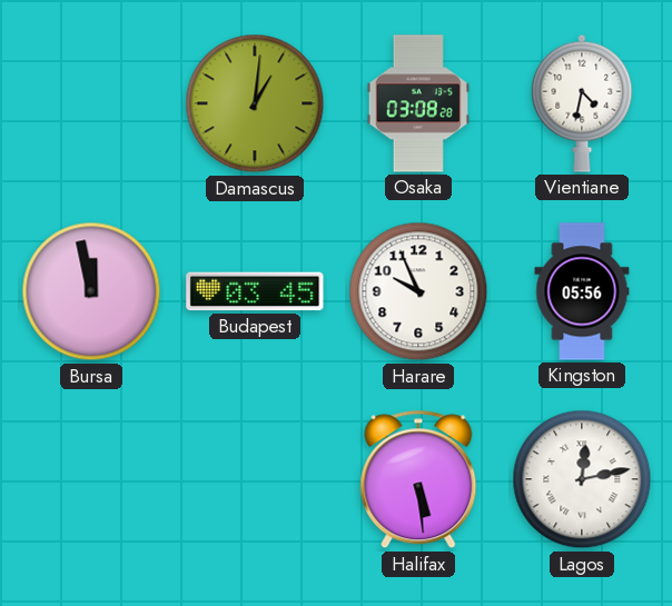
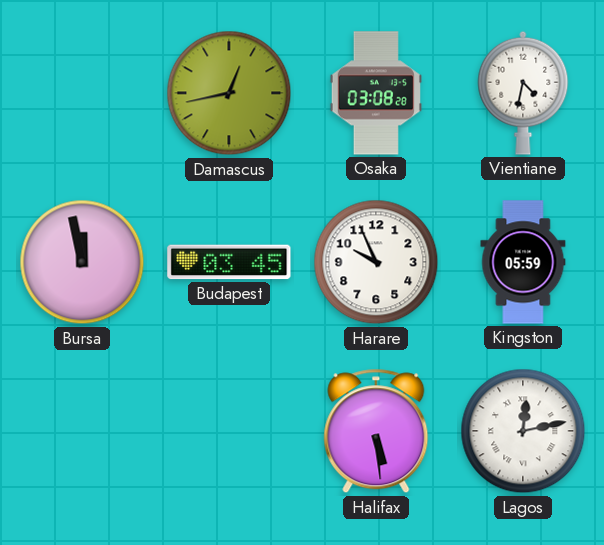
Damascus: 1:01 -> 12:43
Kingston: 05:56 -> 05:59
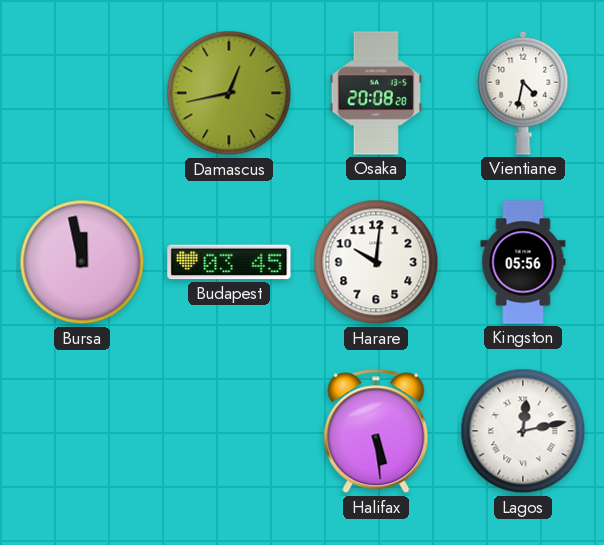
Osaka: 03:08 -> 20:08
Harare: 9:56 -> 10:01
Kingston: 05:59 -> 05:56
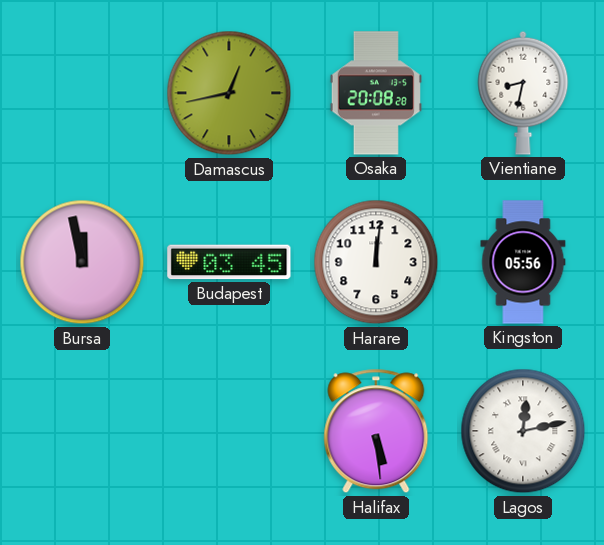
Vientiane: 4:32 -> 8:32
Harare: 10:01 -> 12:01
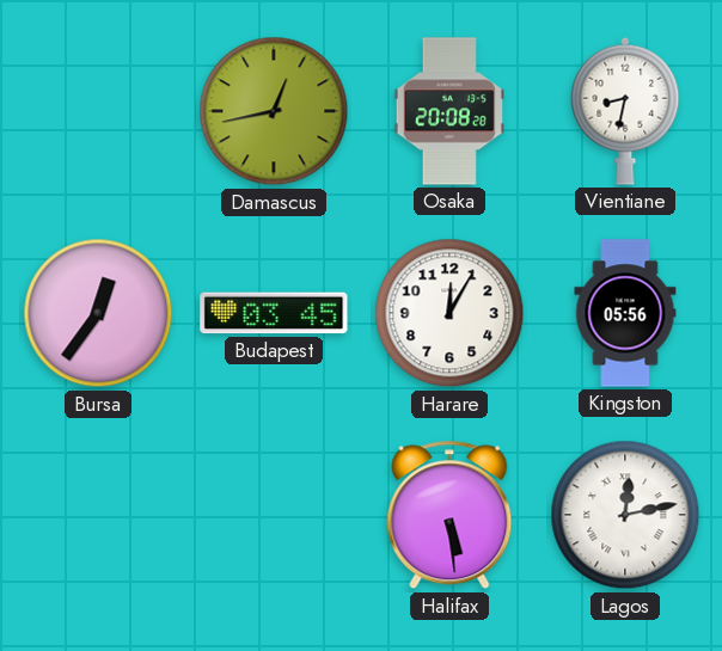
Bursa: 11:58 -> 12:36
Harare: 12:01 -> 12:05
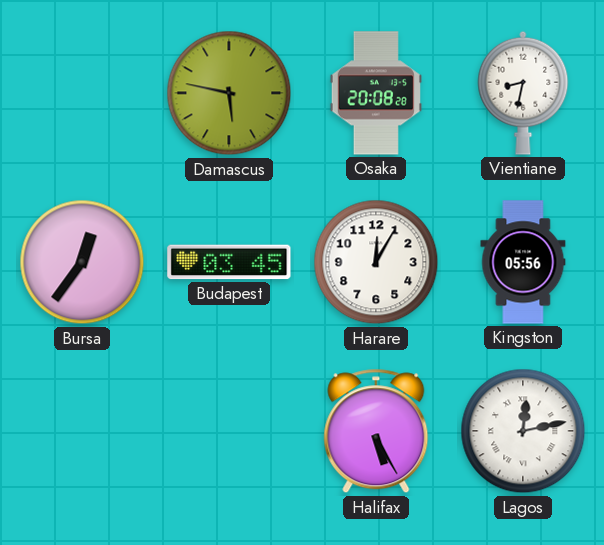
Damascus: 12:43 -> 5:47
Halifax: 5:29 -> 5:25
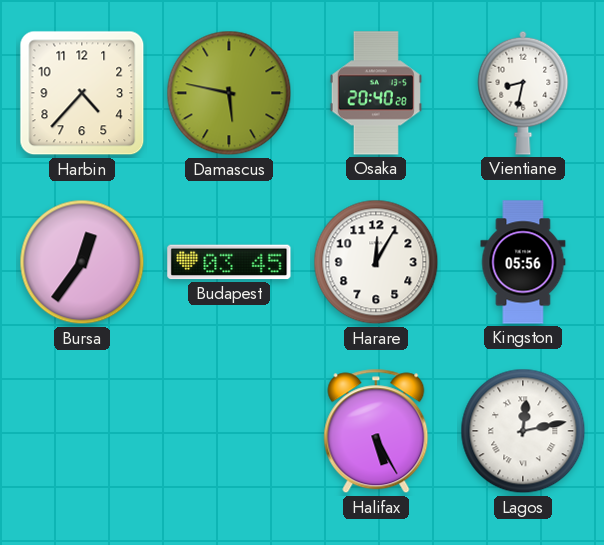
Harbin: none -> 4:37
Osaka: 20:08 -> 20:40
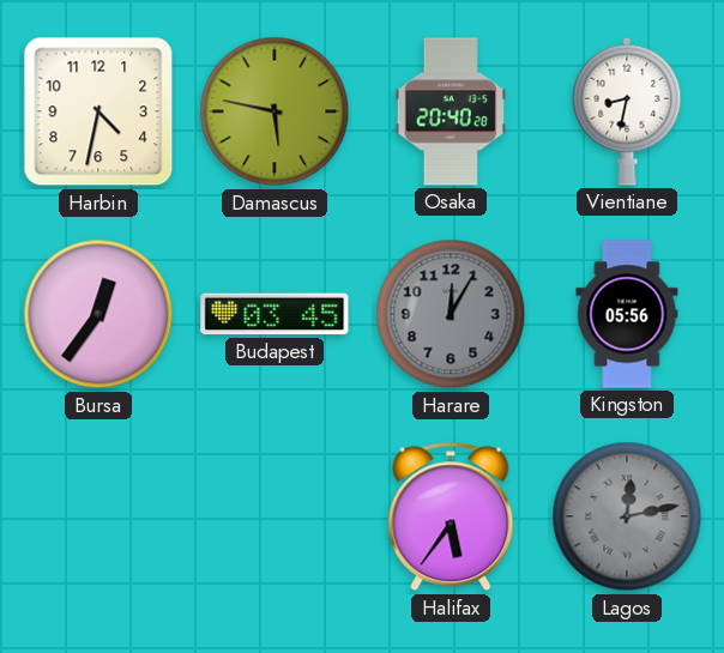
Harbin: 4:37 -> 4:32
Harare dial: white -> grey
Halifax: 5:25 -> 5:36
Lagos dial: white -> grey
